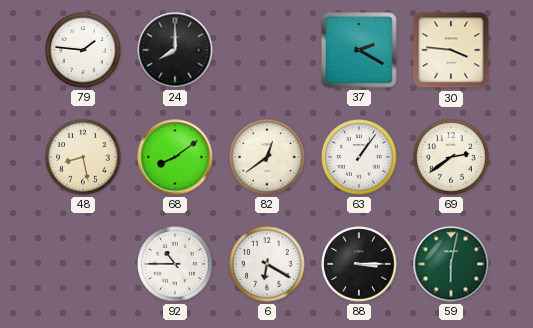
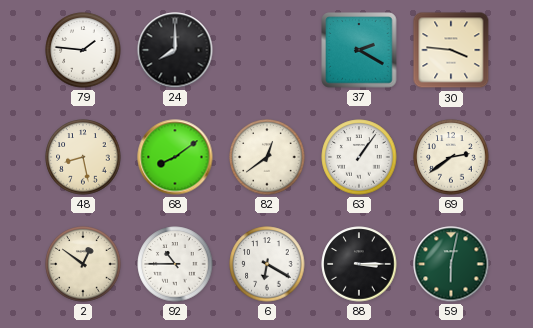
2: none -> 12:51
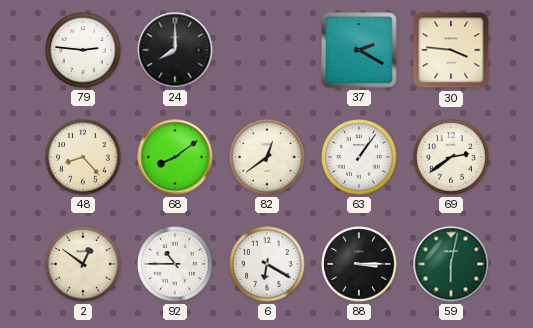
79: 1:46 -> 2:46
48: 8:28 -> 8:23
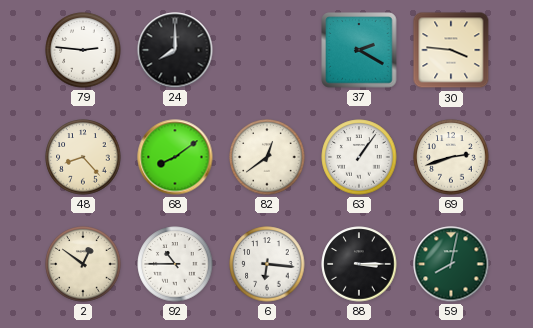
69: 2:39 -> 2:42
6: 6:20 -> 6:16
59: 6:02 -> 8:02
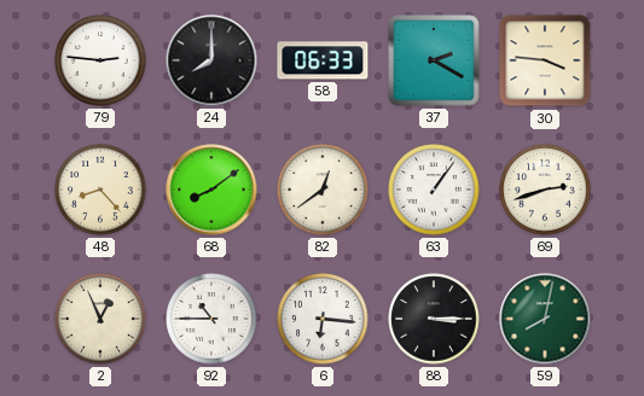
58: none -> 06:33
2: 12:51 -> 12:56
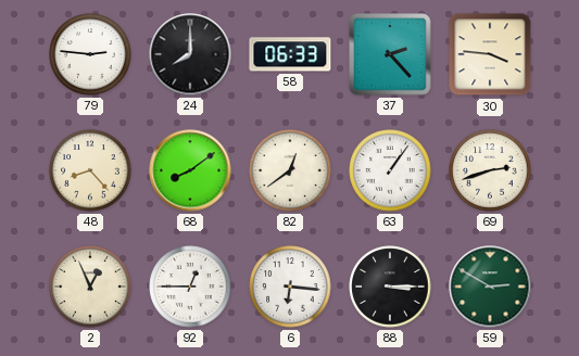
37: 2:20 -> 2:23
92: 10:45 -> 12:45
59: 8:02 -> 2:50
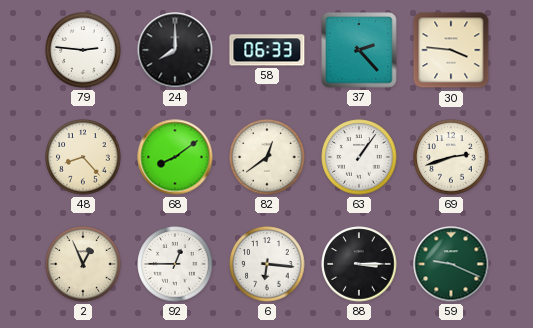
59: 2:50 -> 9:19
